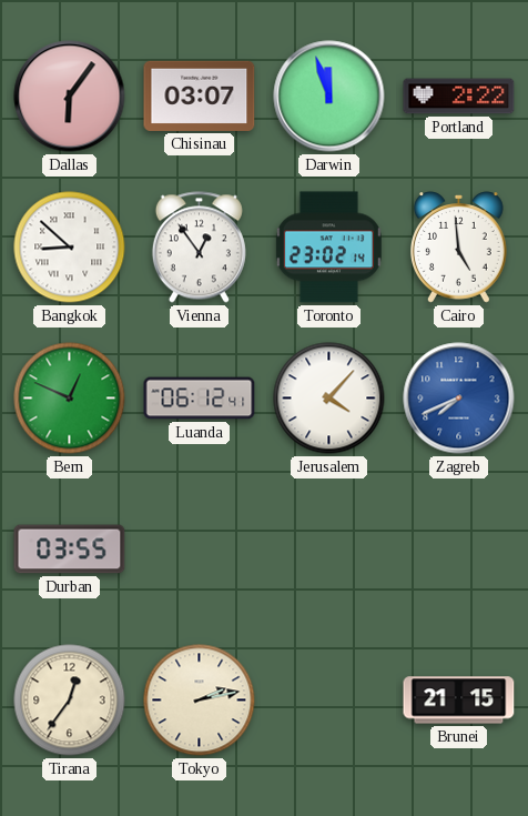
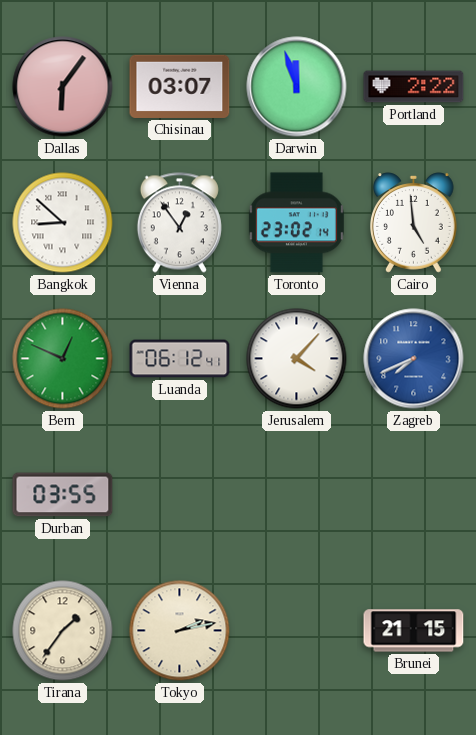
Tirana: 12:36 -> 1:36
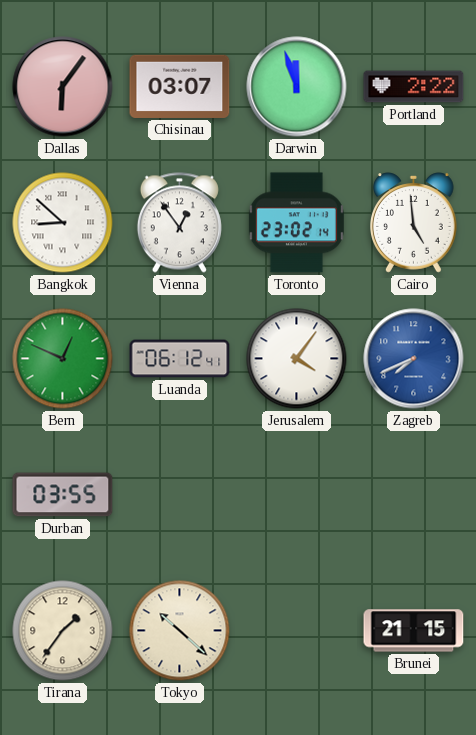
Jerusalem: 4:07 -> 4:06
Tokyo: 2:13 -> 10:22
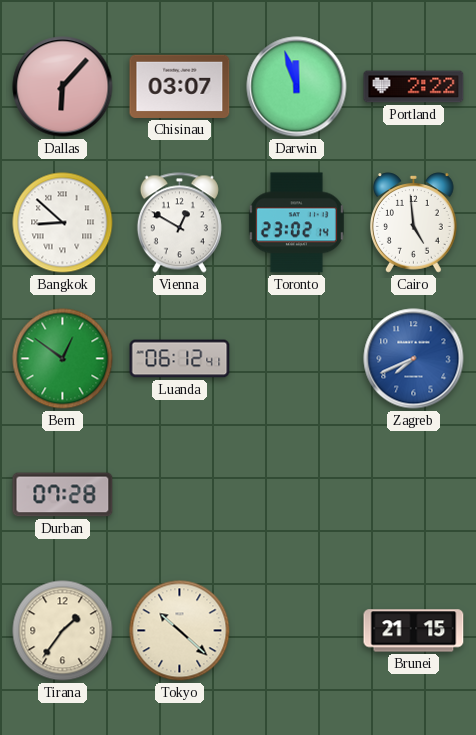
Dallas: 6:06 -> 6:07
Vienna: 12:54 -> 12:50
Bern: 12:49 -> 12:51
Jerusalem: 4:06 -> none
Durban: 03:55 -> 07:28
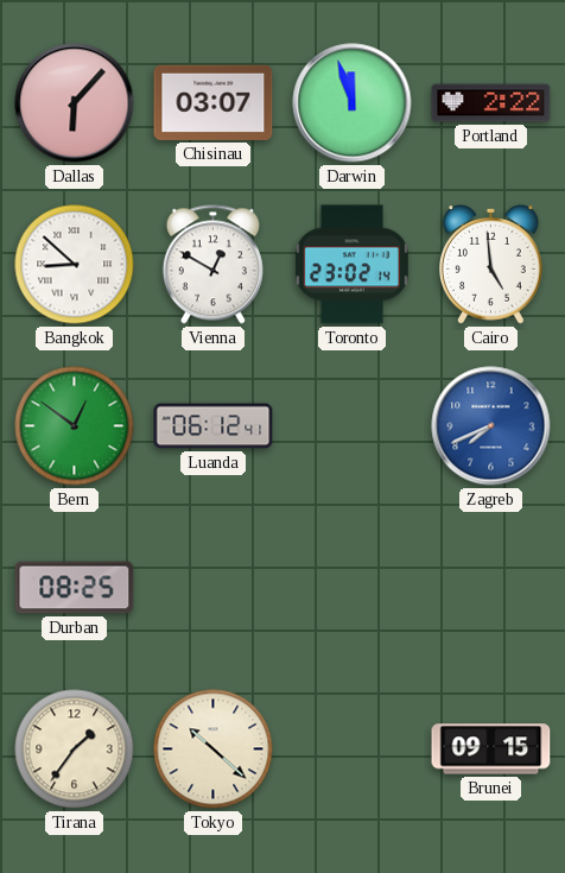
Durban: 07:28 -> 08:25
Brunei: 21:15 -> 09:15
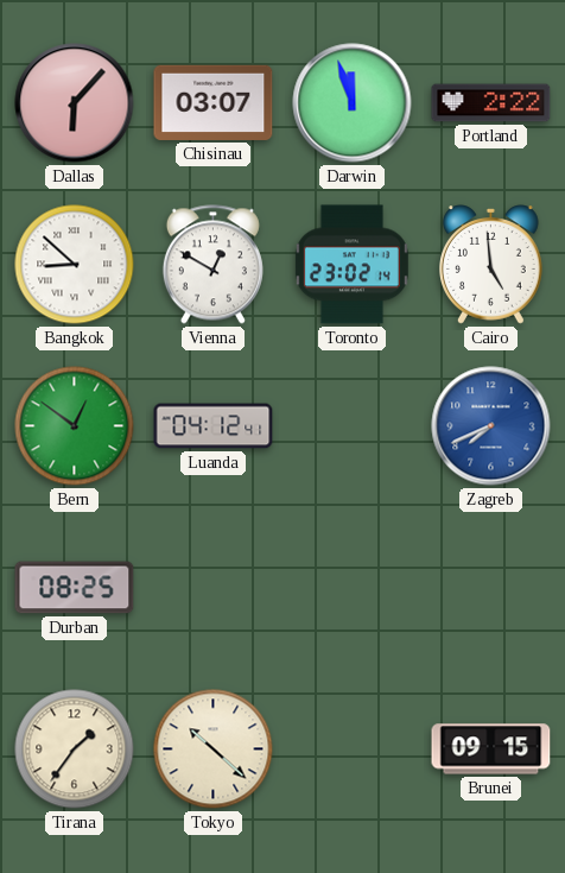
Luanda: 06:12 -> 04:12
